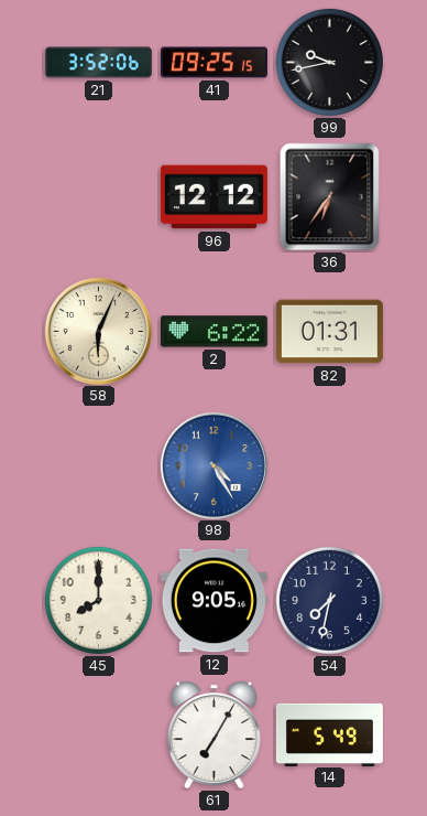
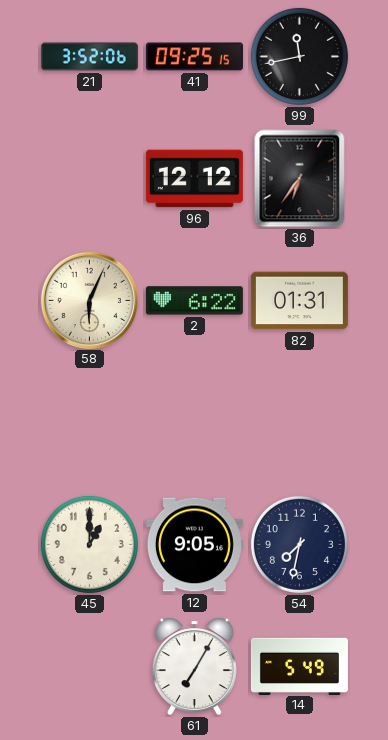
99: 9:43 -> 11:43
98: 4:25 -> none
45: 8:00 -> 1:00
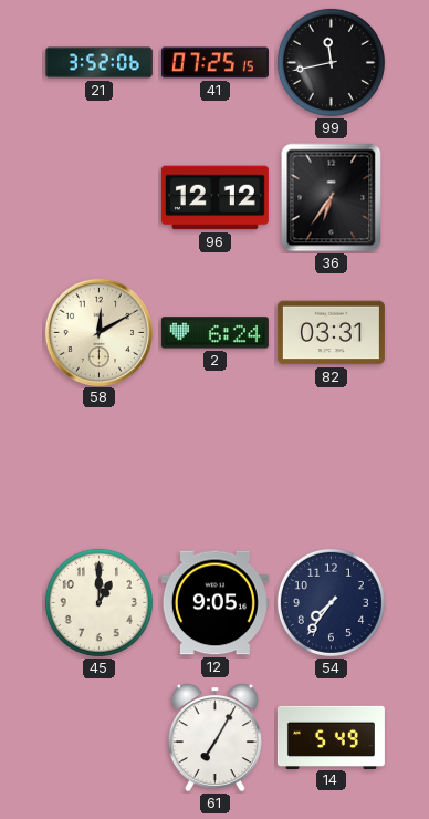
41: 09:25 -> 07:25
58: 6:04 -> 12:10
2: 6:22 -> 6:24
82: 01:31 -> 03:31
54: 7:32 -> 7:36
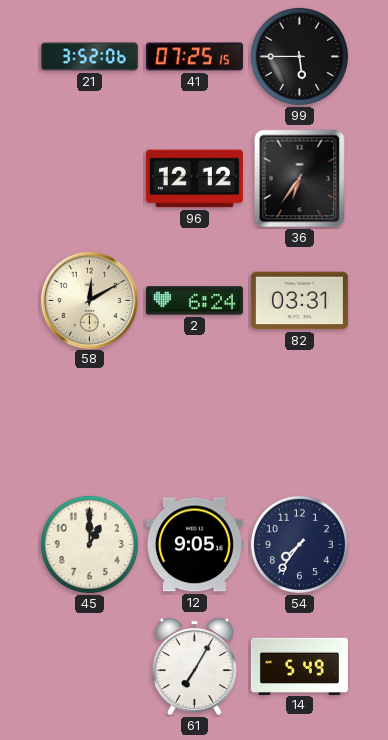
99: 11:43 -> 5:45
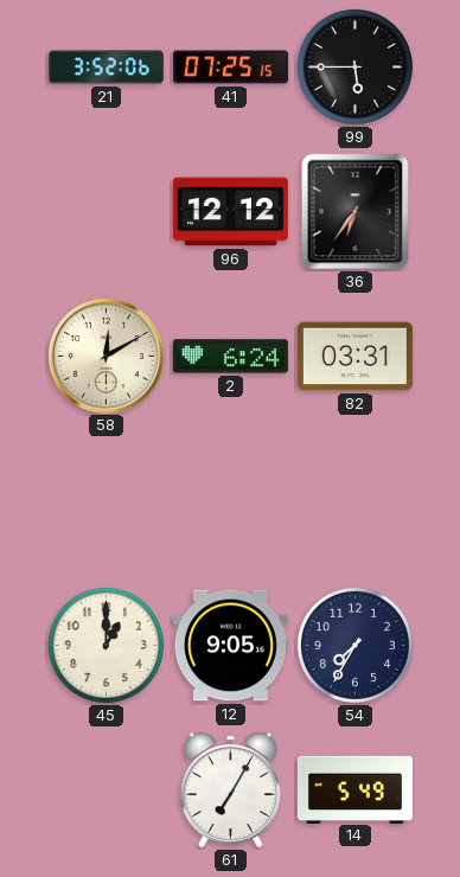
54: 7:36 -> 7:35
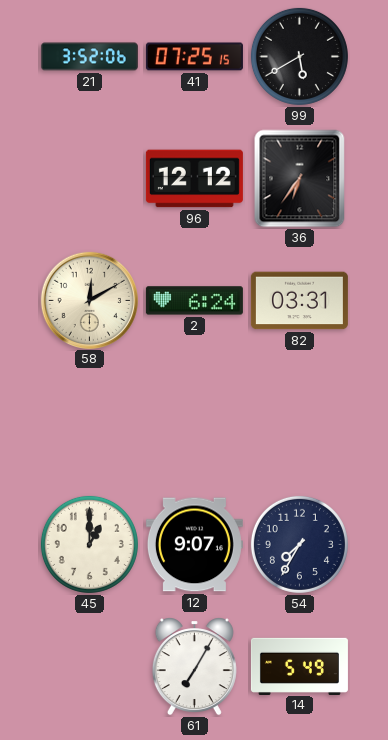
99: 5:45 -> 5:40
12: 9:05 -> 9:07
